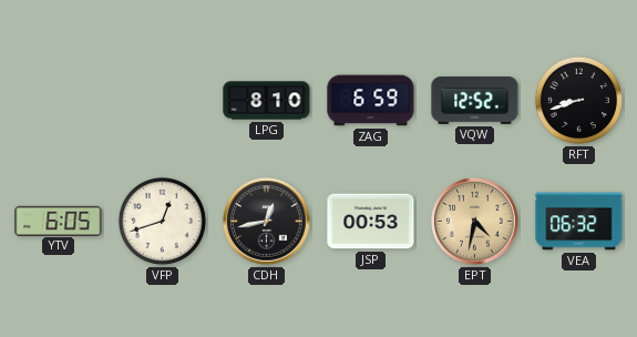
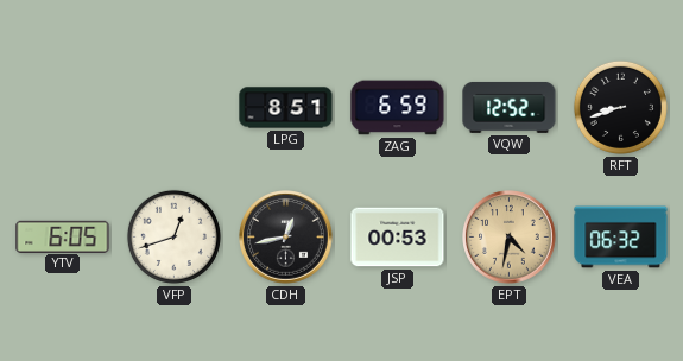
LPG: 8:10 -> 8:51
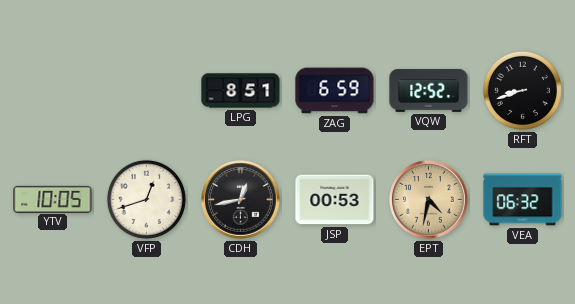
YTV: 6:05 -> 10:05
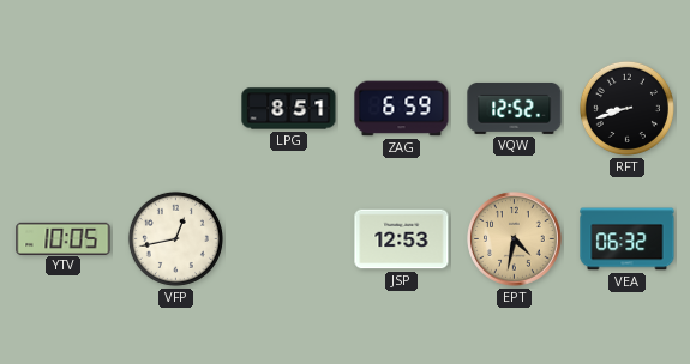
VFP: 12:42 -> 12:43
CDH: 12:43 -> none
JSP: 00:53 -> 12:53
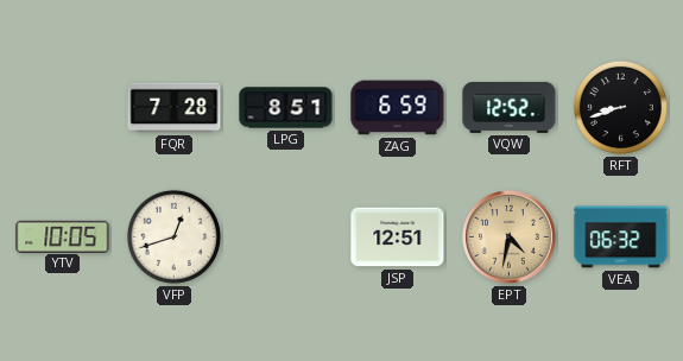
FQR: none -> 7:28
VFP: 12:43 -> 12:42
JSP: 12:53 -> 12:51
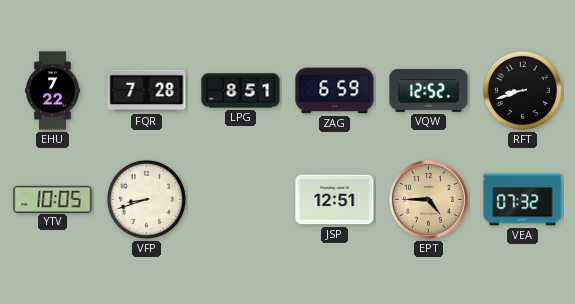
EHU: none -> 7:22
VFP: 12:42 -> 8:42
EPT: 4:32 -> 4:45
VEA: 06:32 -> 07:32
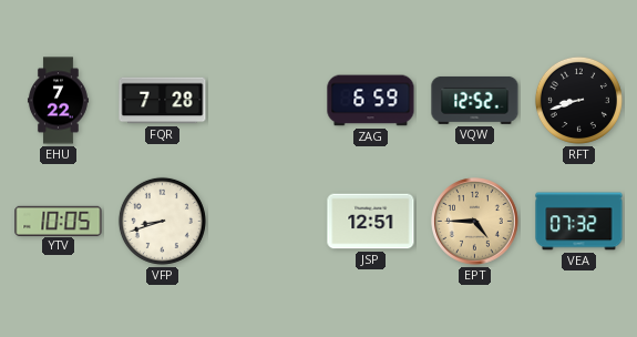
LPG: 8:51 -> none
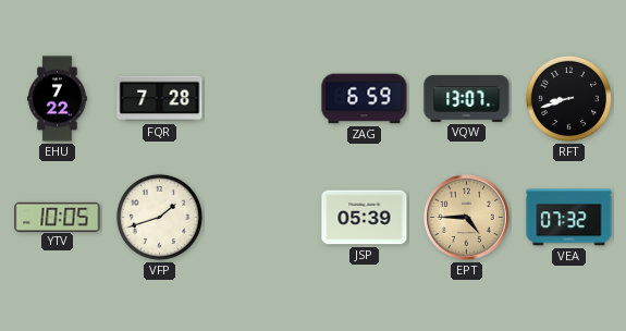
VQW: 12:52 -> 13:07
VFP: 8:42 -> 1:42
JSP: 12:51 -> 05:39
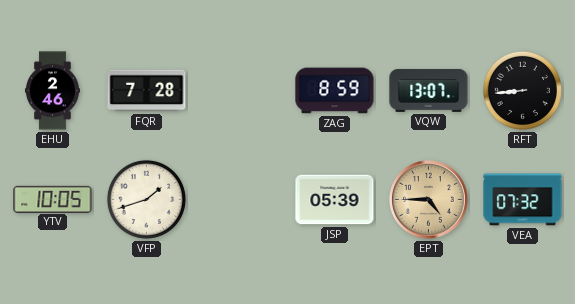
EHU: 7:22 -> 2:46
ZAG: 6:59 -> 8:59
RFT: 8:42 -> 8:44
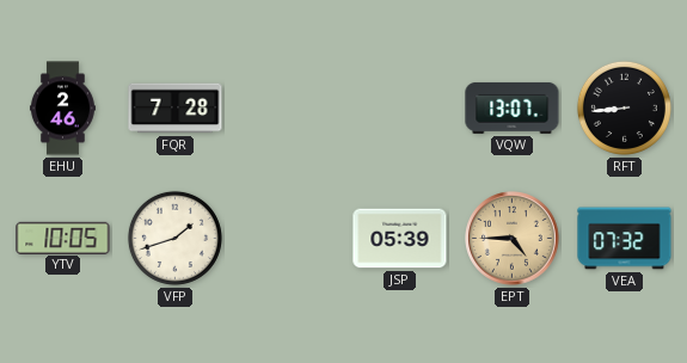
ZAG: 8:59 -> none
